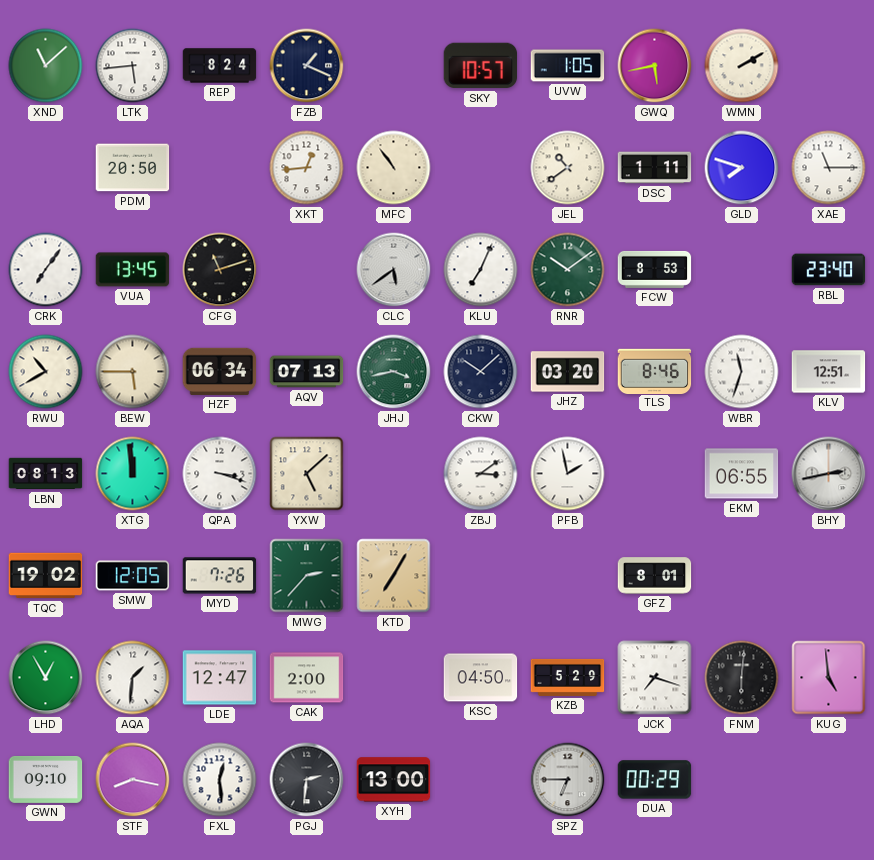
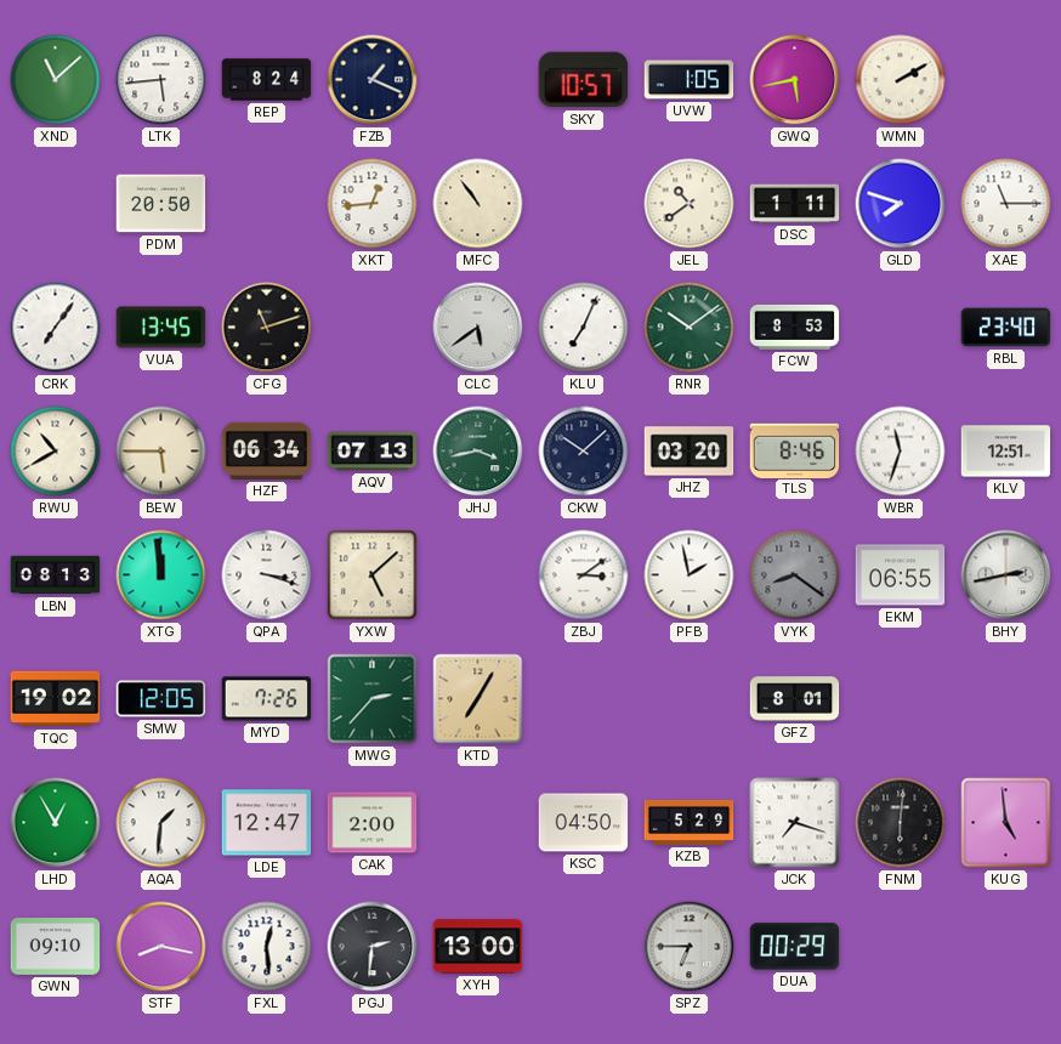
VYK: none -> 8:21
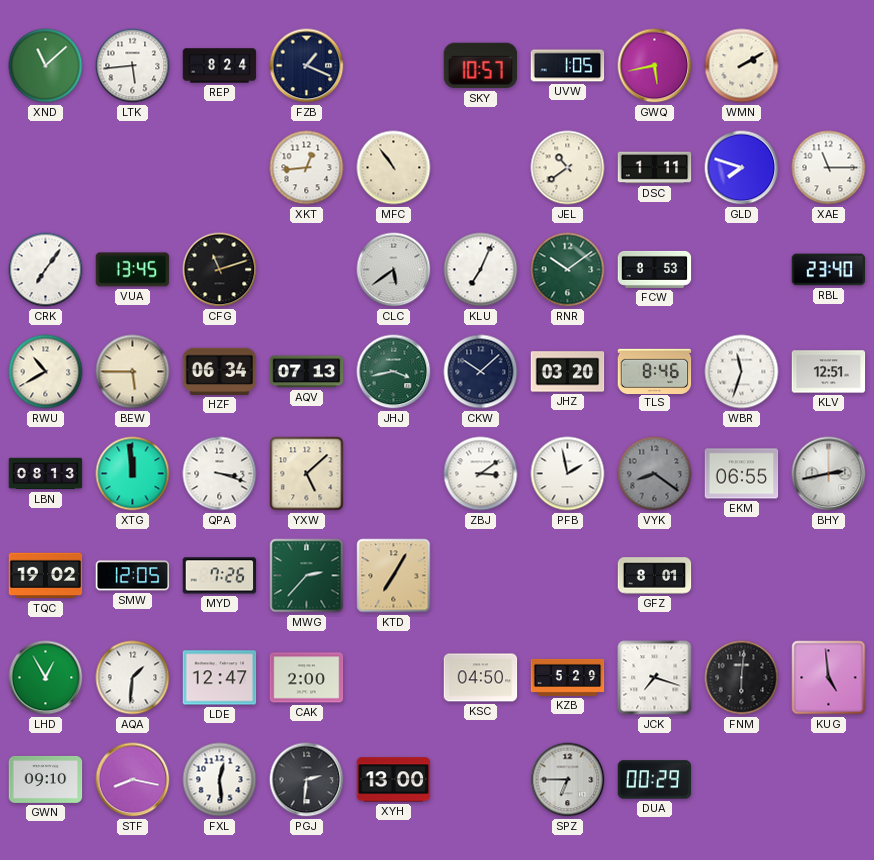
PDM: 20:50 -> none
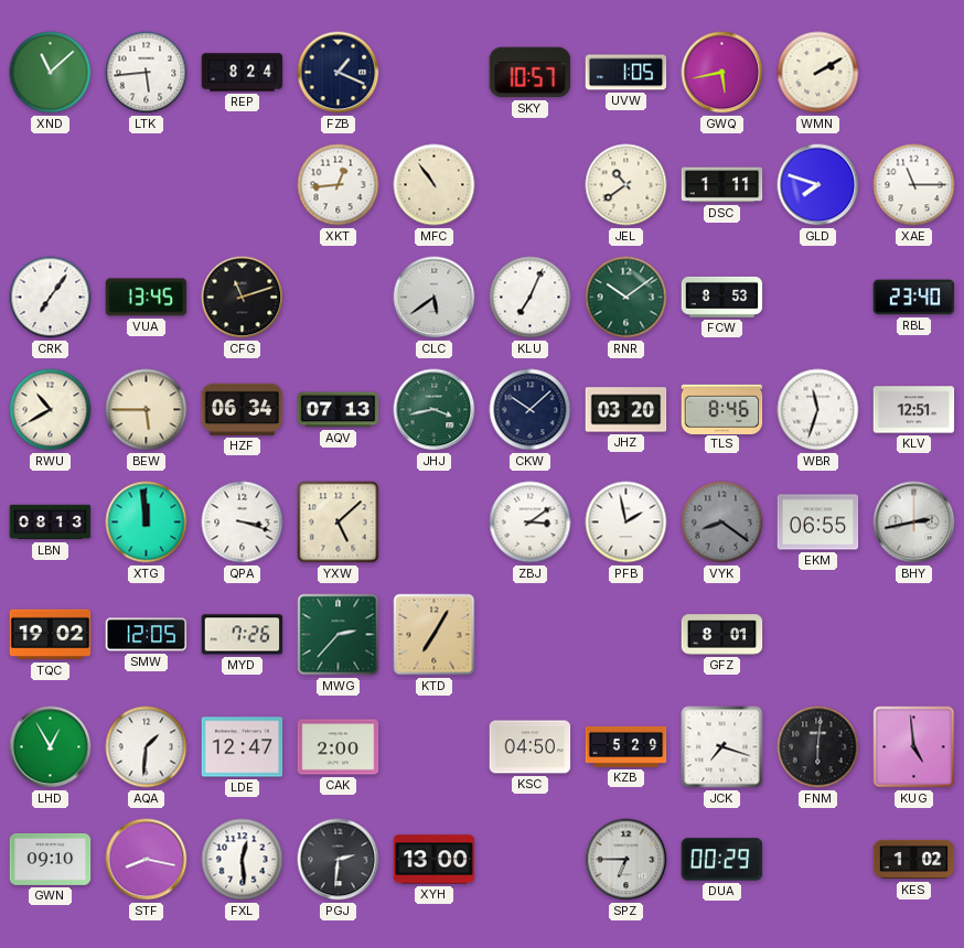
KES: none -> 1:02
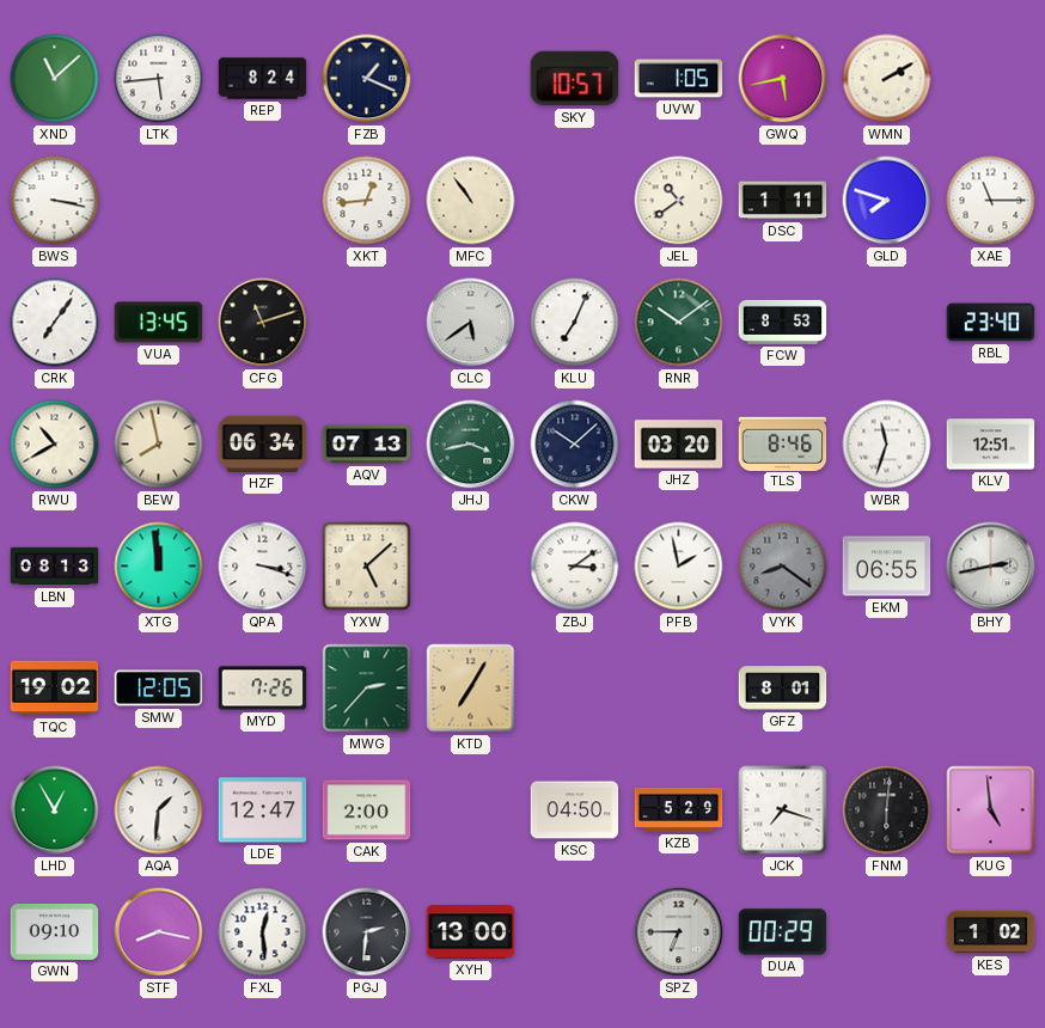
BWS: none -> 3:17
BEW: 5:45 -> 7:58
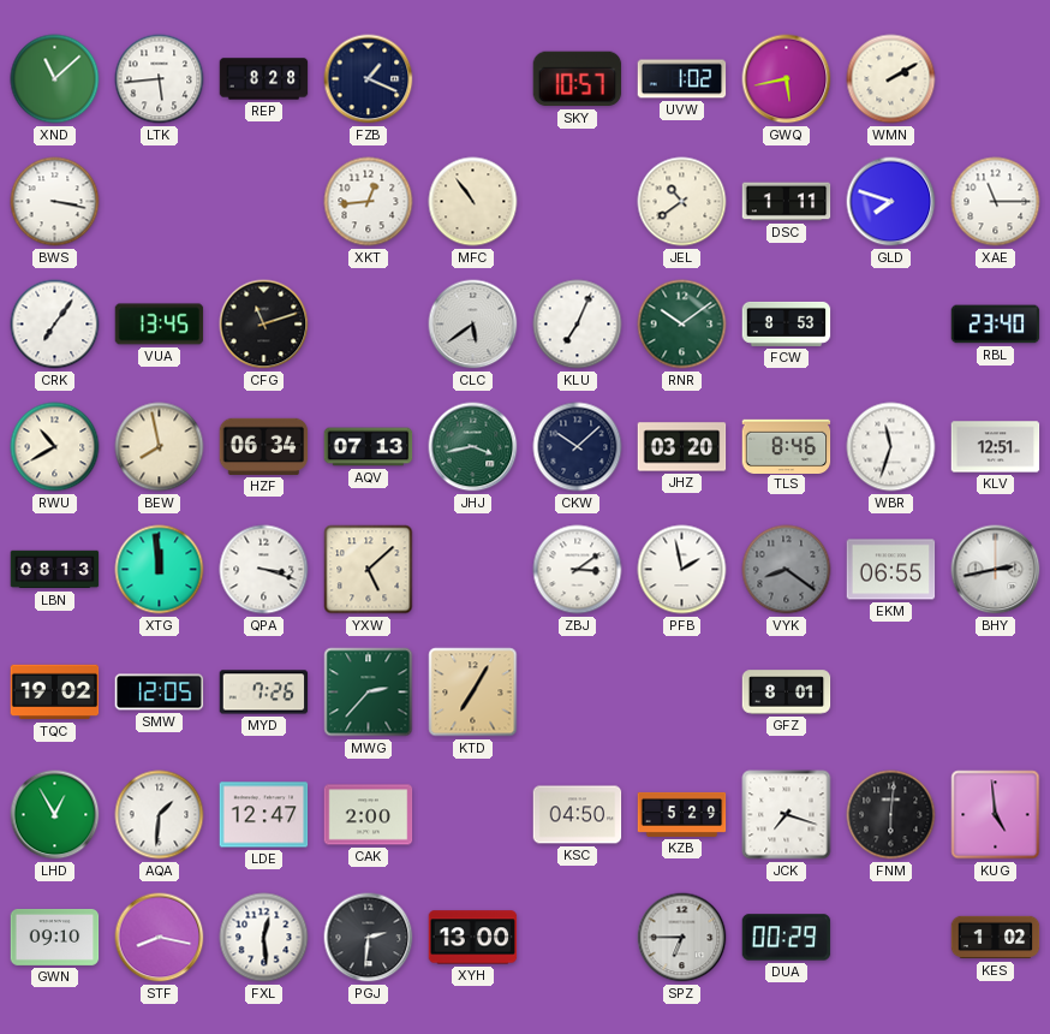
REP: 8:24 -> 8:28
UVW: 1:05 -> 1:02
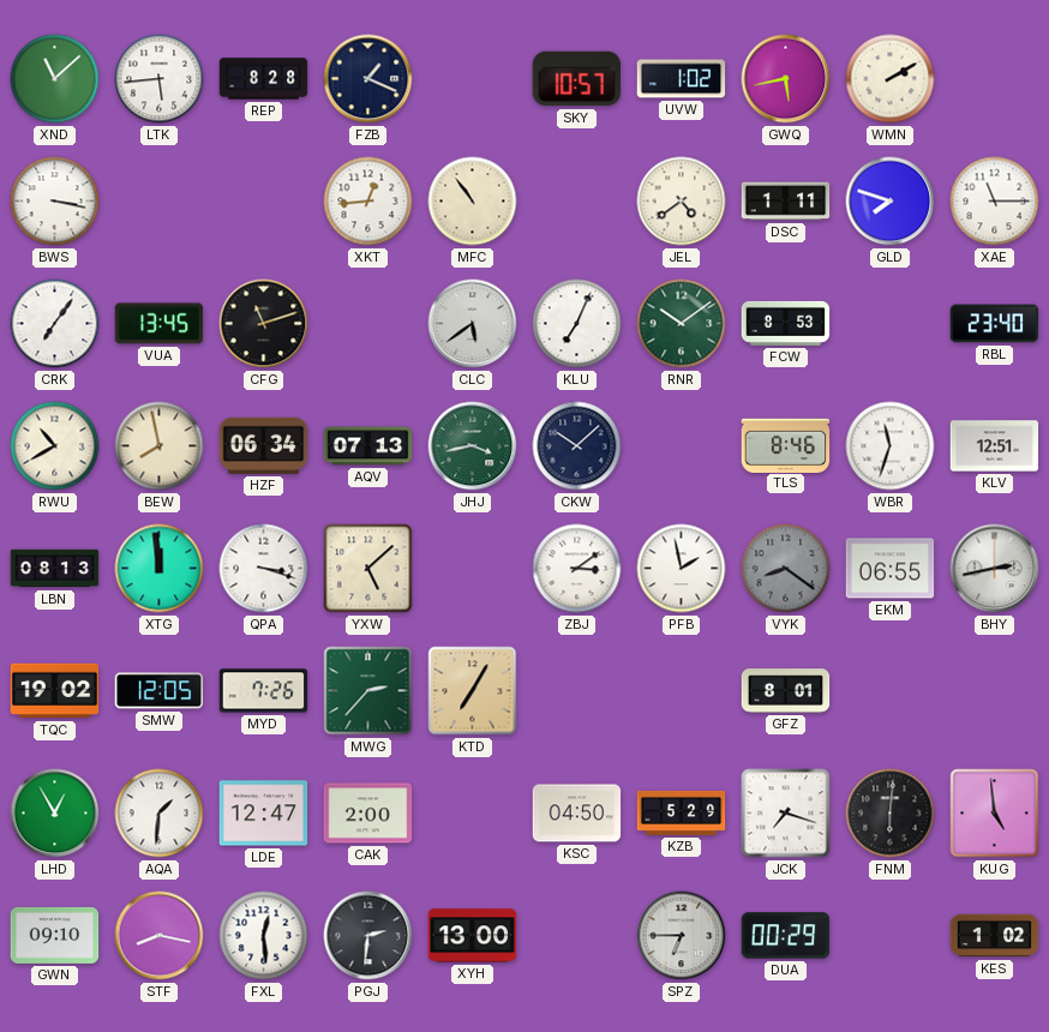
JEL: 10:39 -> 4:39
JHZ: 03:20 -> none
